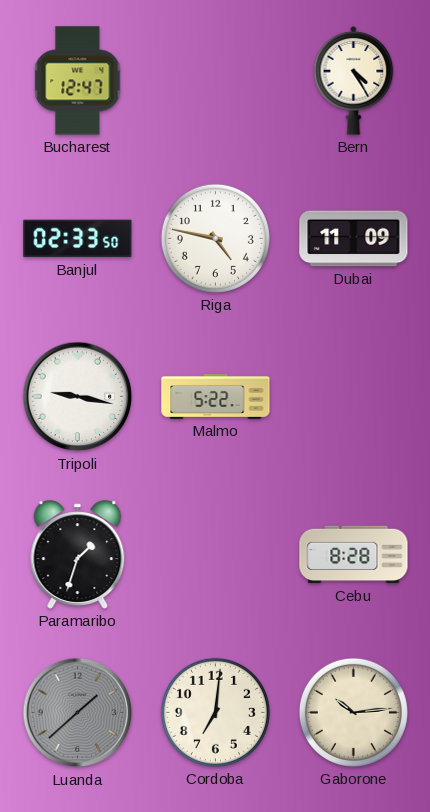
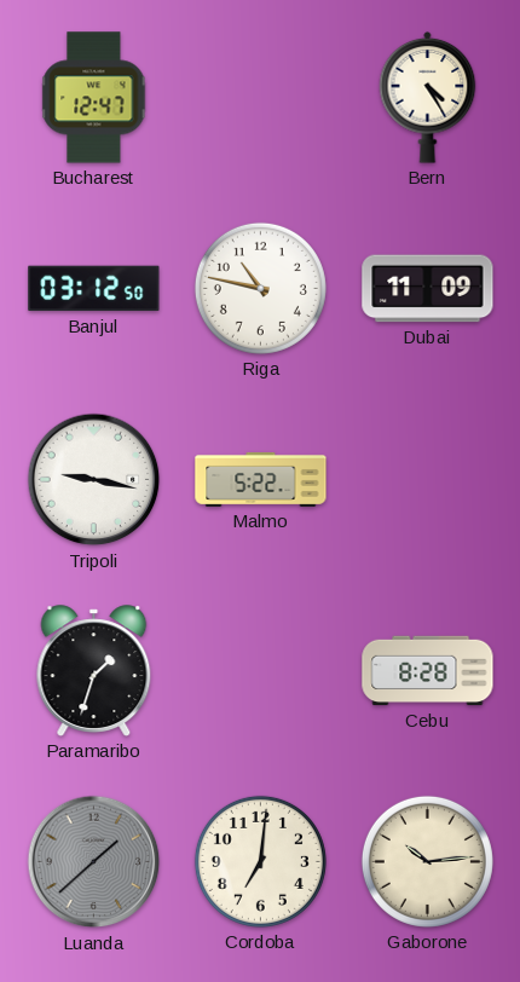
Banjul: 02:33 -> 03:12
Riga: 4:47 -> 10:47
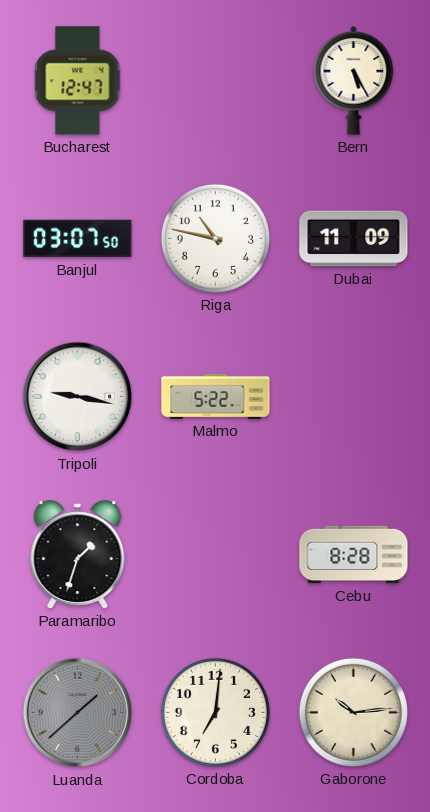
Bern: 4:25 -> 5:25
Banjul: 03:12 -> 03:07
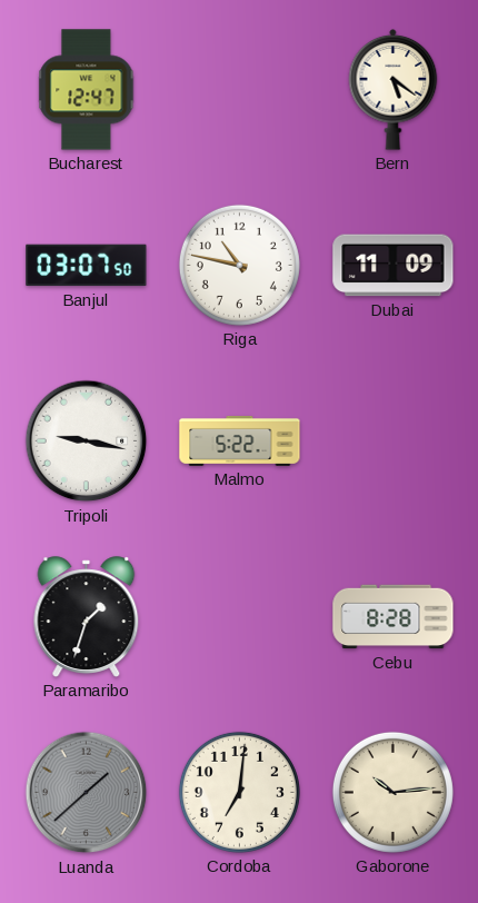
Bern: 5:25 -> 5:21
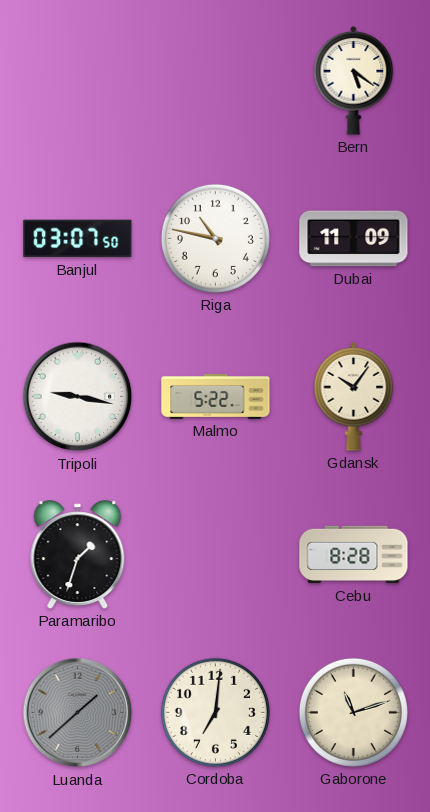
Bucharest: 12:47 -> none
Gdansk: none -> 10:06
Gaborone: 10:14 -> 11:12
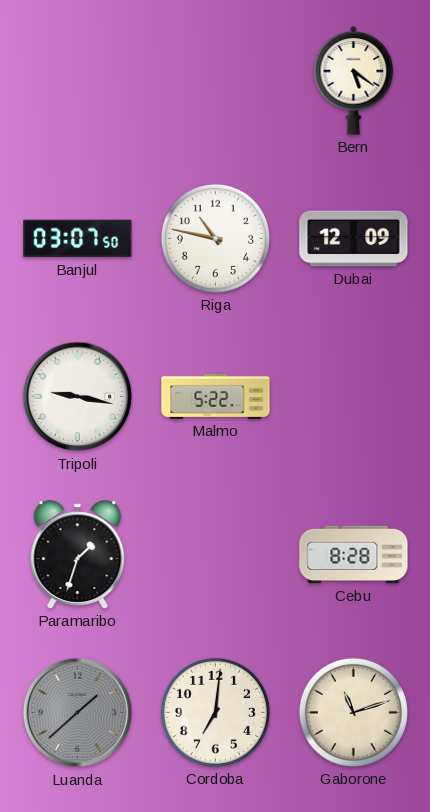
Dubai: 11:09 -> 12:09
Gdansk: 10:06 -> none
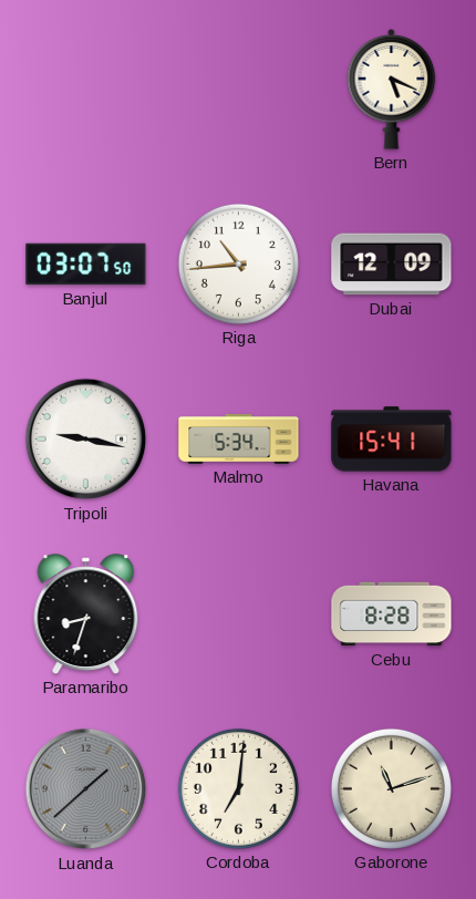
Bern: 5:21 -> 5:19
Riga: 10:47 -> 10:44
Malmo: 5:22 -> 5:34
Havana: none -> 15:41
Paramaribo: 1:33 -> 8:33
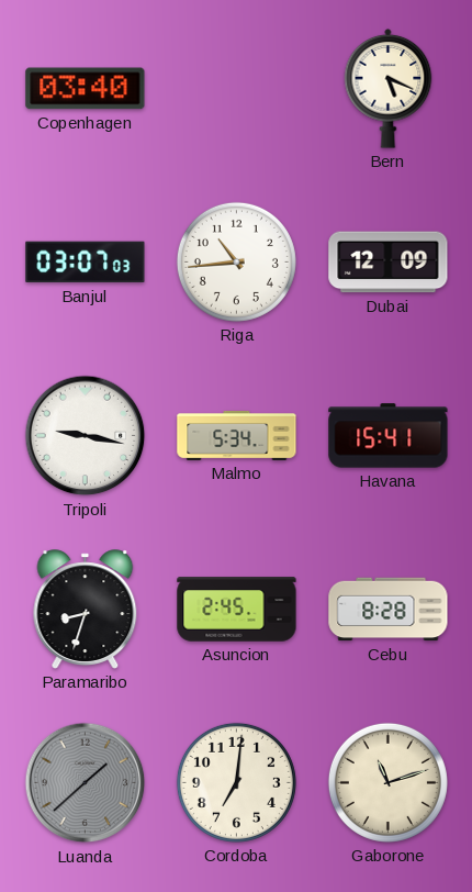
Copenhagen: none -> 03:40
Banjul: 03:07:50 -> 03:07:03
Asuncion: none -> 2:45
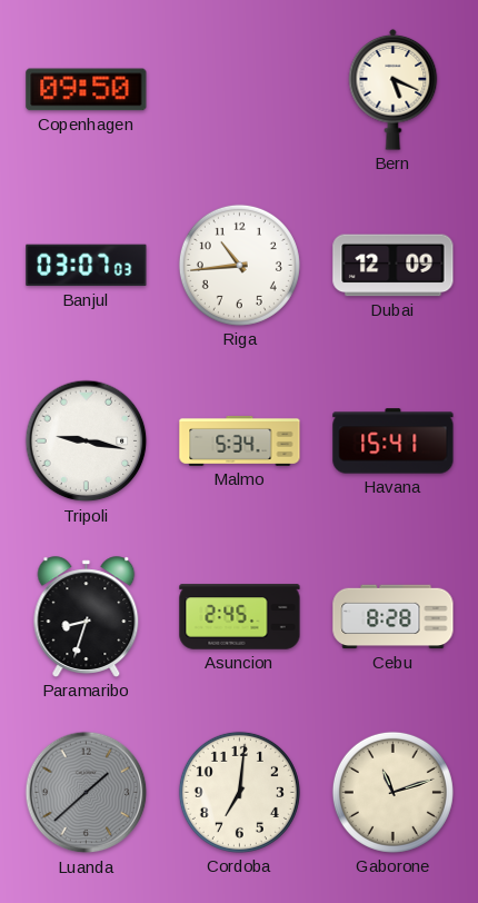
Copenhagen: 03:40 -> 09:50
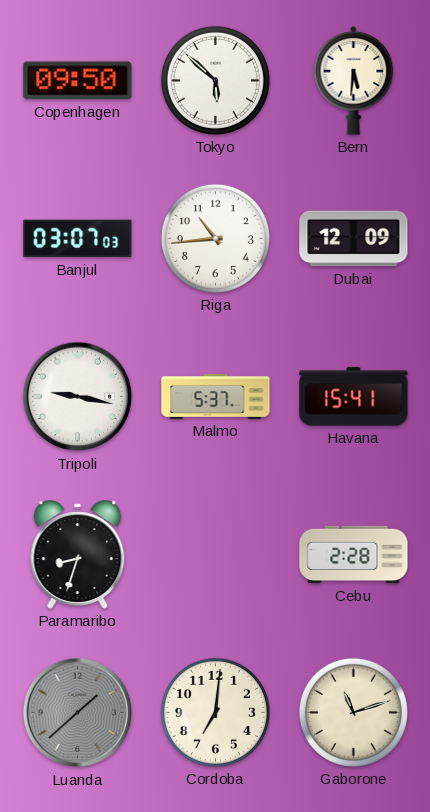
Tokyo: none -> 5:52
Bern: 5:19 -> 5:31
Malmo: 5:34 -> 5:37
Asuncion: 2:45 -> none
Cebu: 8:28 -> 2:28
